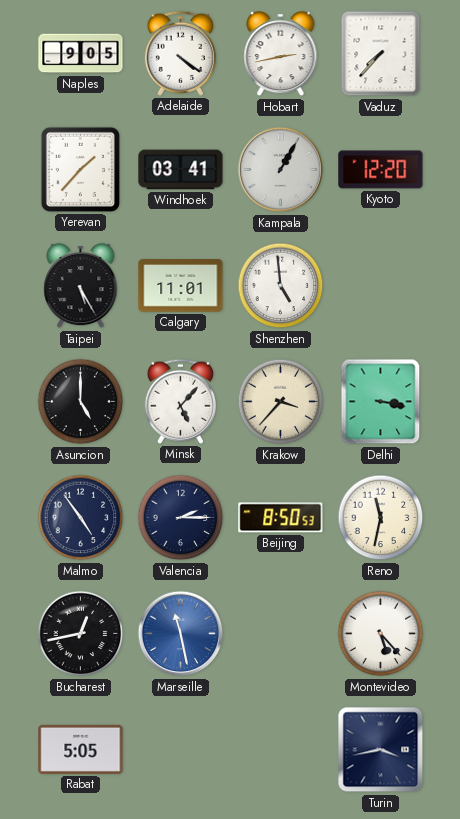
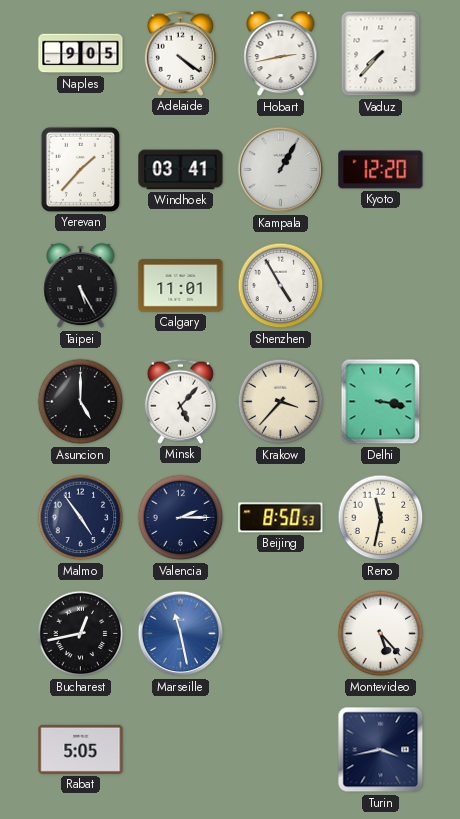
Shenzhen: 4:59 -> 4:55
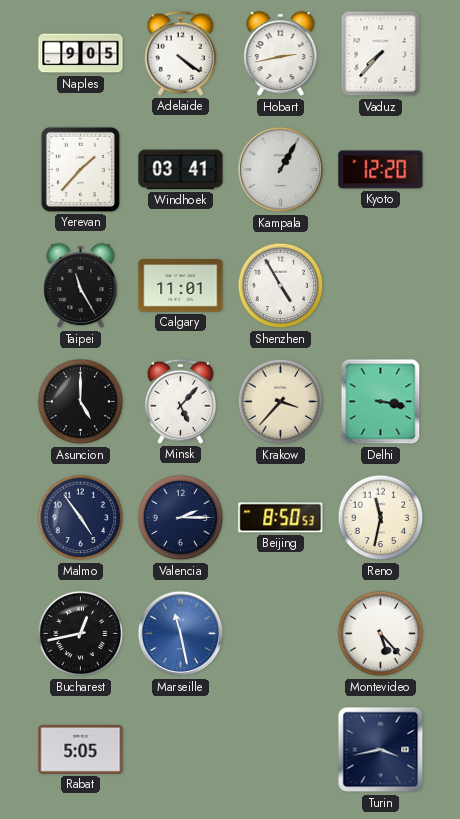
Taipei: 5:25 -> 11:25
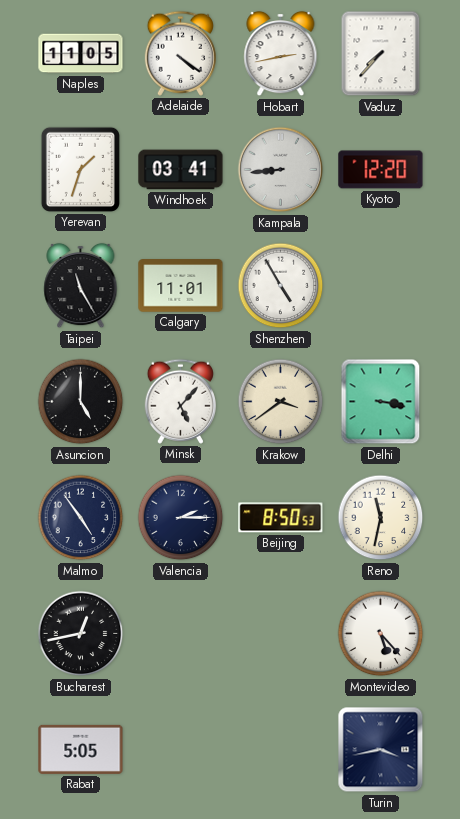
Naples: 9:05 -> 11:05
Yerevan: 1:37 -> 1:33
Kampala: 1:05 -> 8:44
Krakow: 3:37 -> 3:39
Marseille: 11:28 -> none
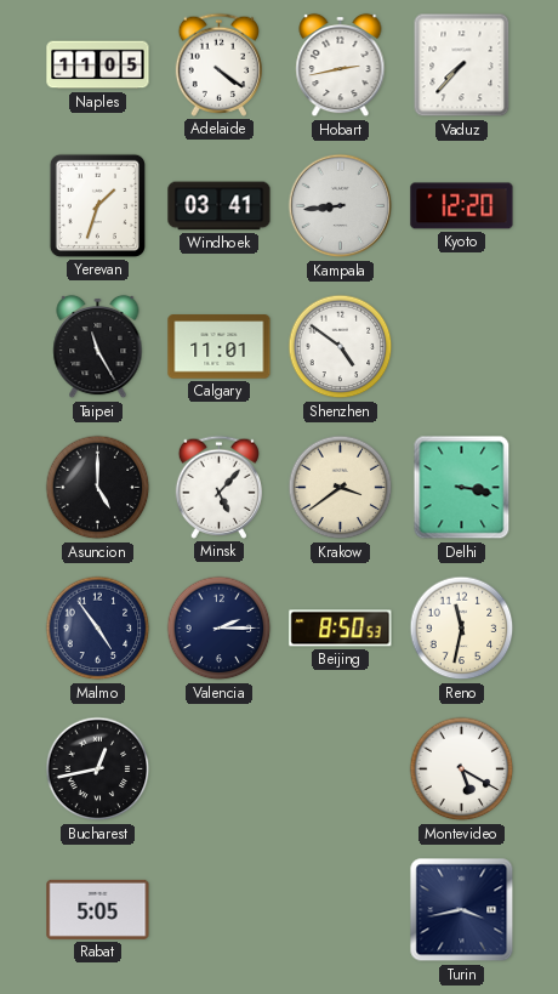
Shenzhen: 4:55 -> 4:51
Montevideo: 5:23 -> 5:20
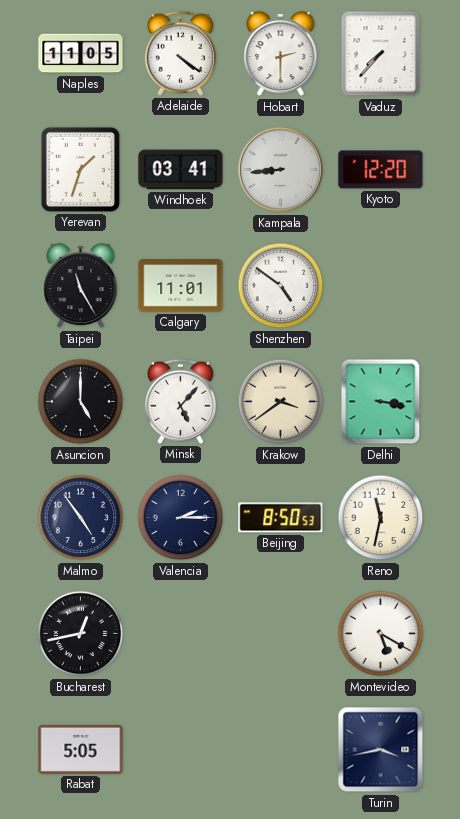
Hobart: 2:43 -> 2:30
